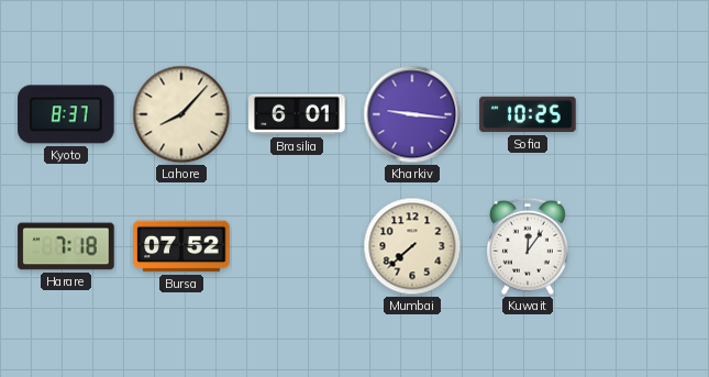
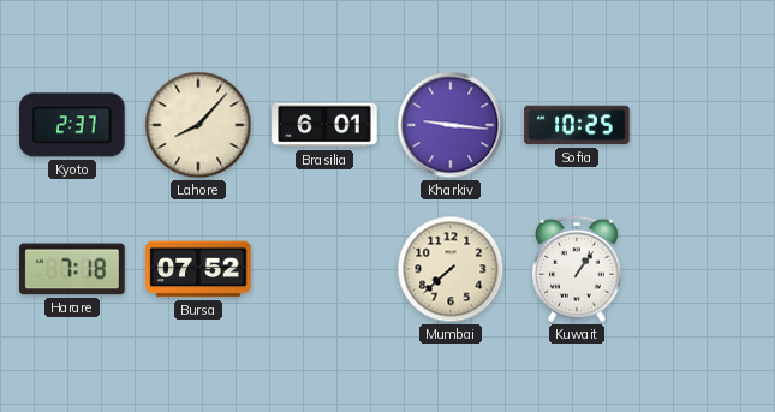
Kyoto: 8:37 -> 2:37
Kuwait: 12:06 -> 1:06
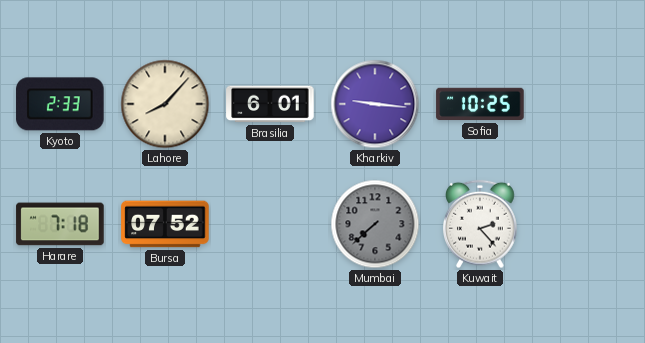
Kyoto: 2:37 -> 2:33
Mumbai dial: cream -> grey
Kuwait: 1:06 -> 2:23
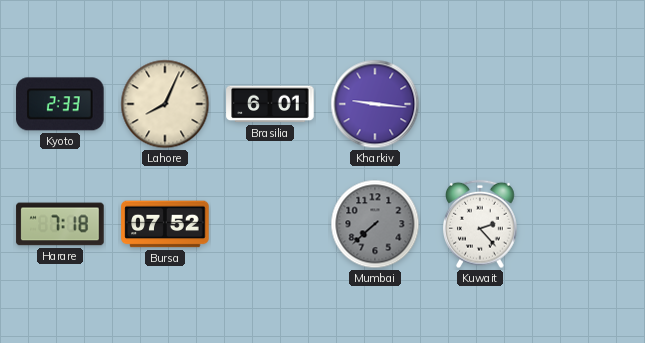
Lahore: 8:07 -> 8:04
Sofia: 10:25 -> none
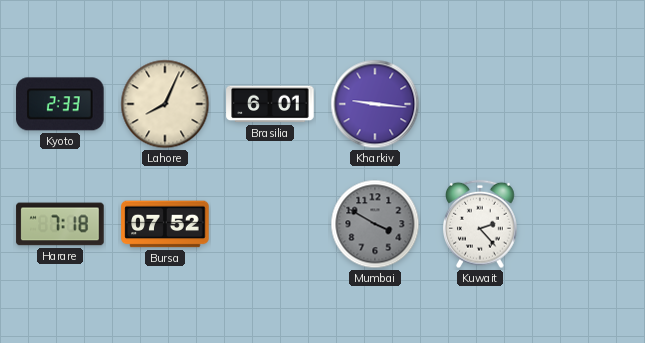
Mumbai: 7:38 -> 3:50
